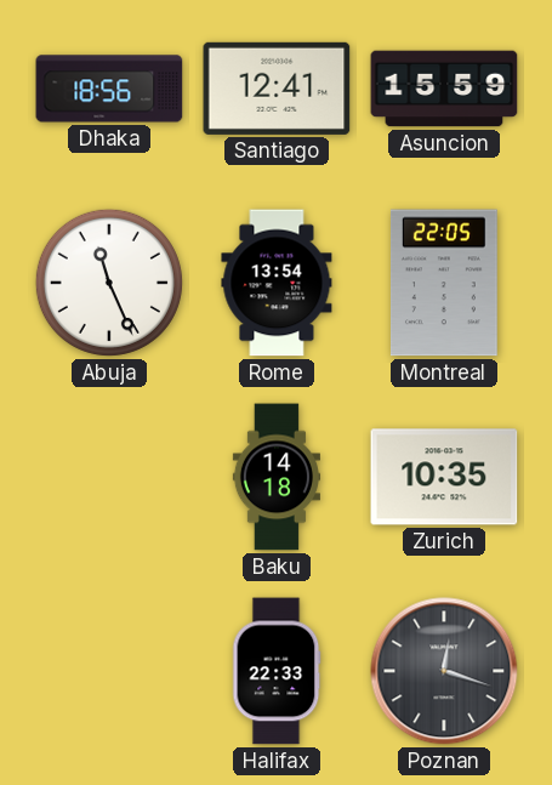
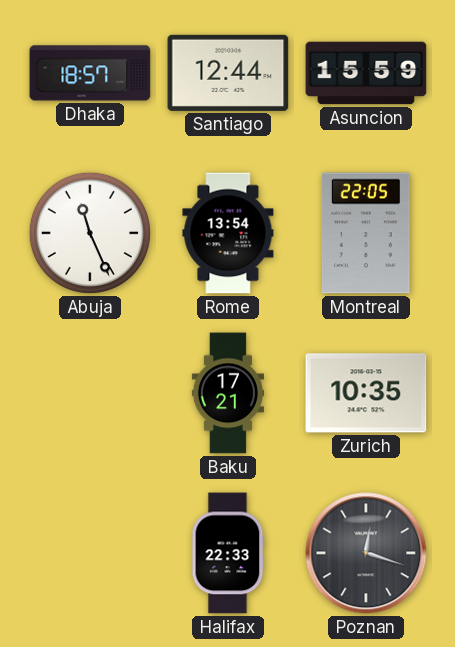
Dhaka: 18:56 -> 18:57
Santiago: 12:41 -> 12:44
Baku: 14:18 -> 17:21
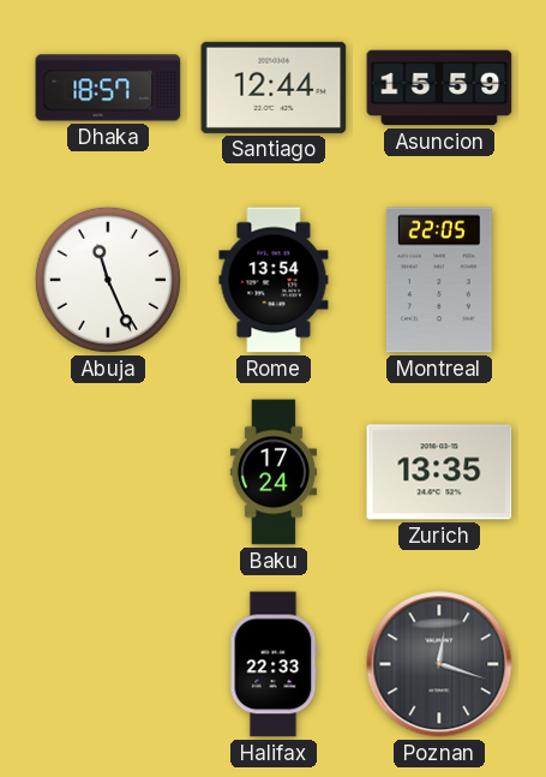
Baku: 17:21 -> 17:24
Zurich: 10:35 -> 13:35
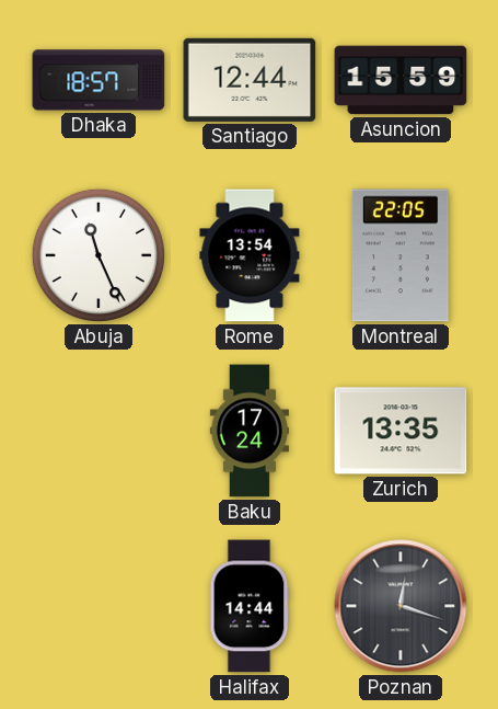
Halifax: 22:33 -> 14:44
